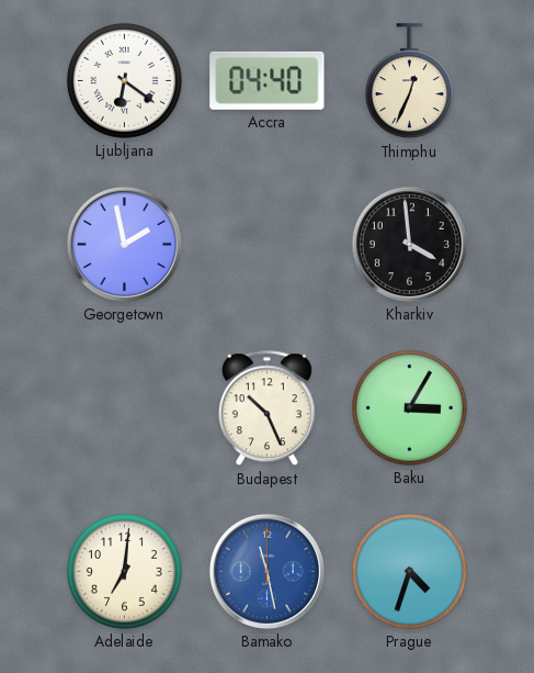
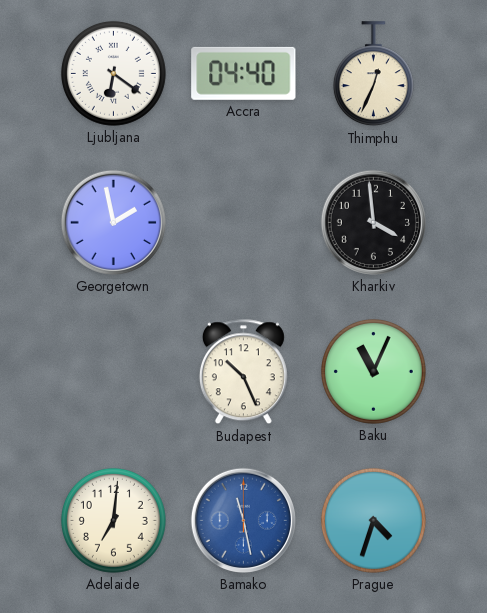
Baku: 3:05 -> 11:04
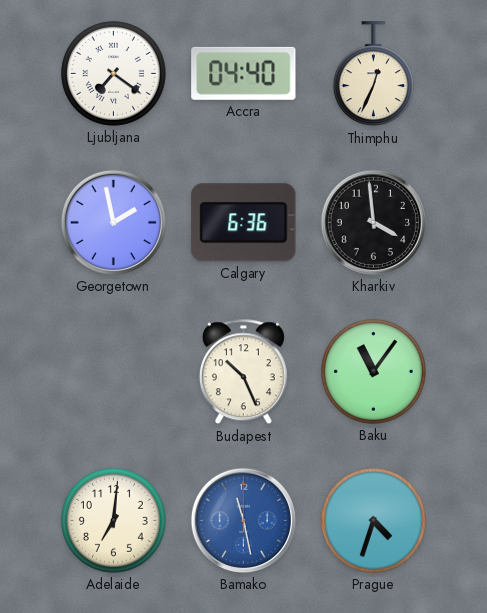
Ljubljana: 6:21 -> 7:21
Calgary: none -> 6:36
Baku: 11:04 -> 11:06
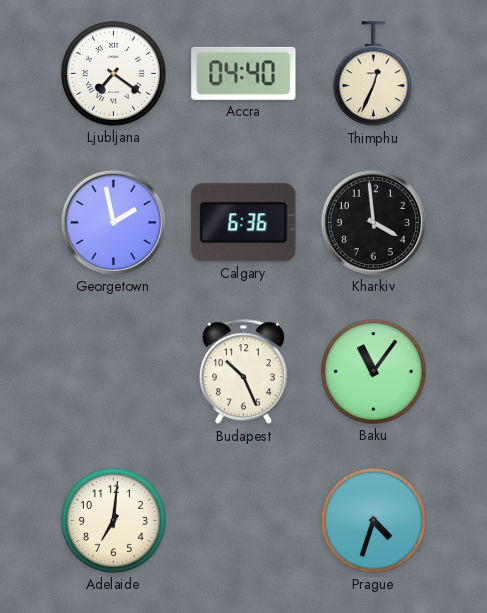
Bamako: 11:28 -> none
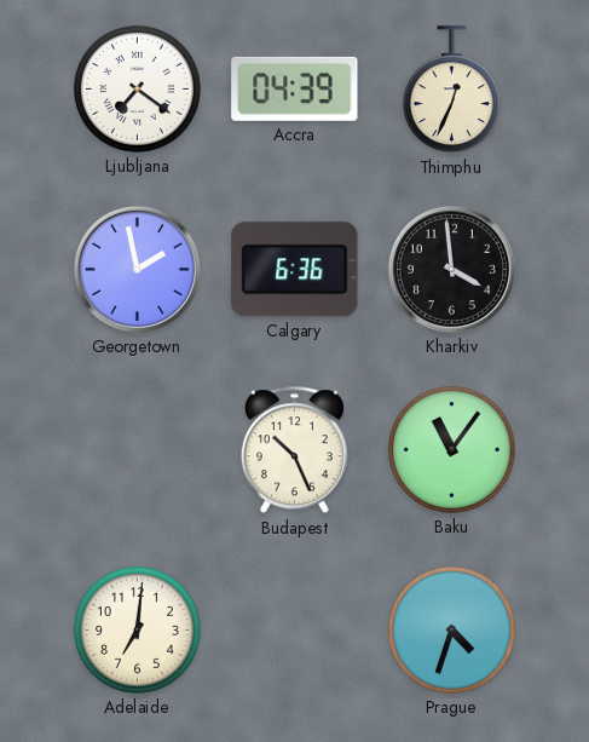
Accra: 04:40 -> 04:39
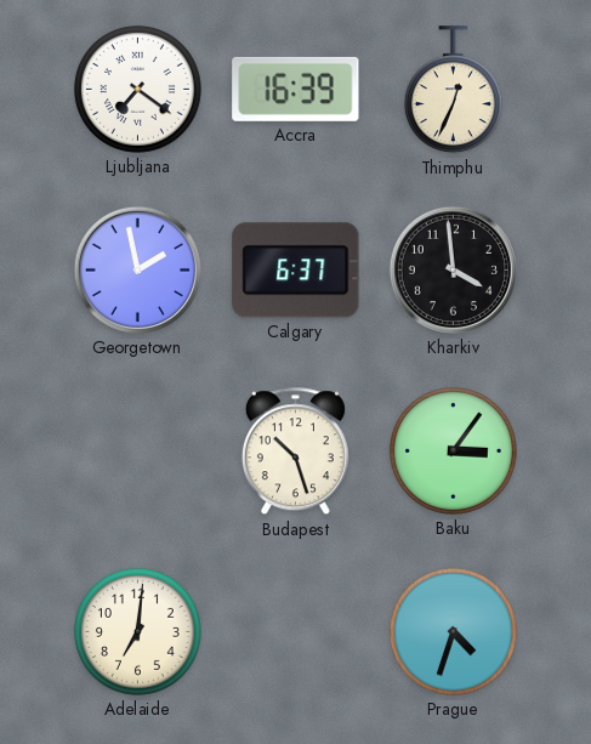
Accra: 04:39 -> 16:39
Calgary: 6:36 -> 6:37
Budapest: 10:26 -> 10:27
Baku: 11:06 -> 3:06
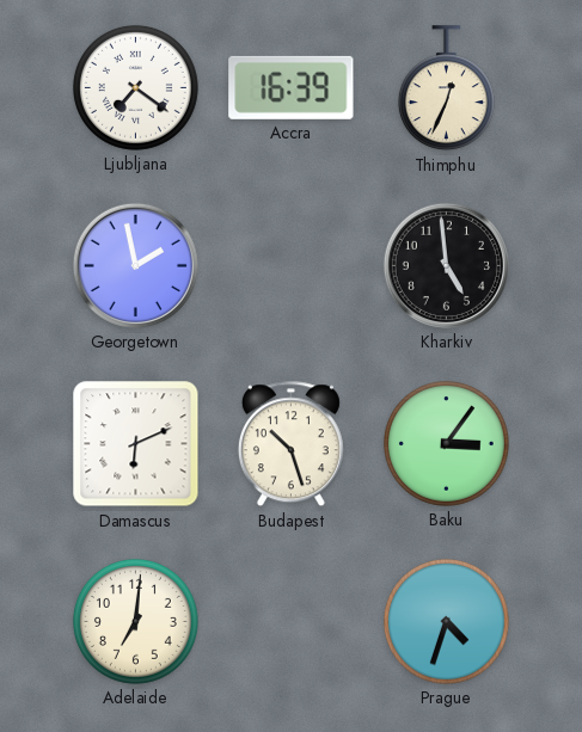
Calgary: 6:37 -> none
Kharkiv: 3:59 -> 4:59
Damascus: none -> 6:11
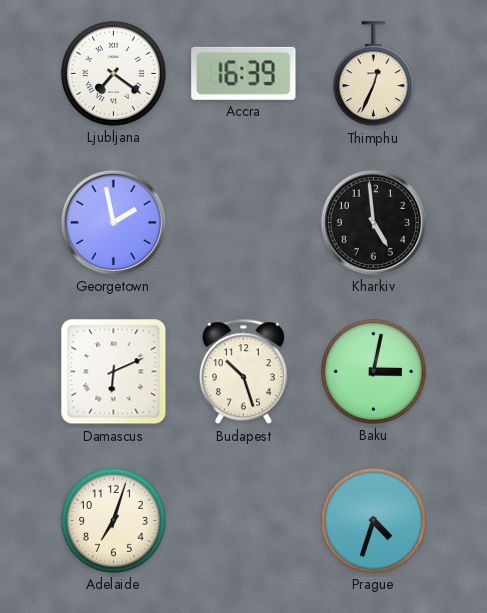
Baku: 3:06 -> 3:02
Adelaide: 7:01 -> 7:03
